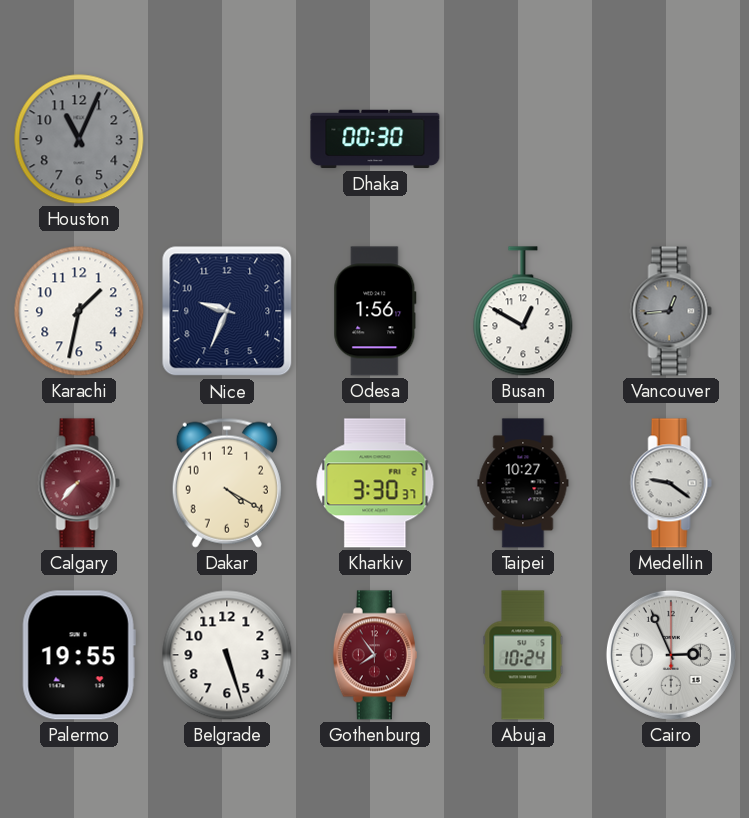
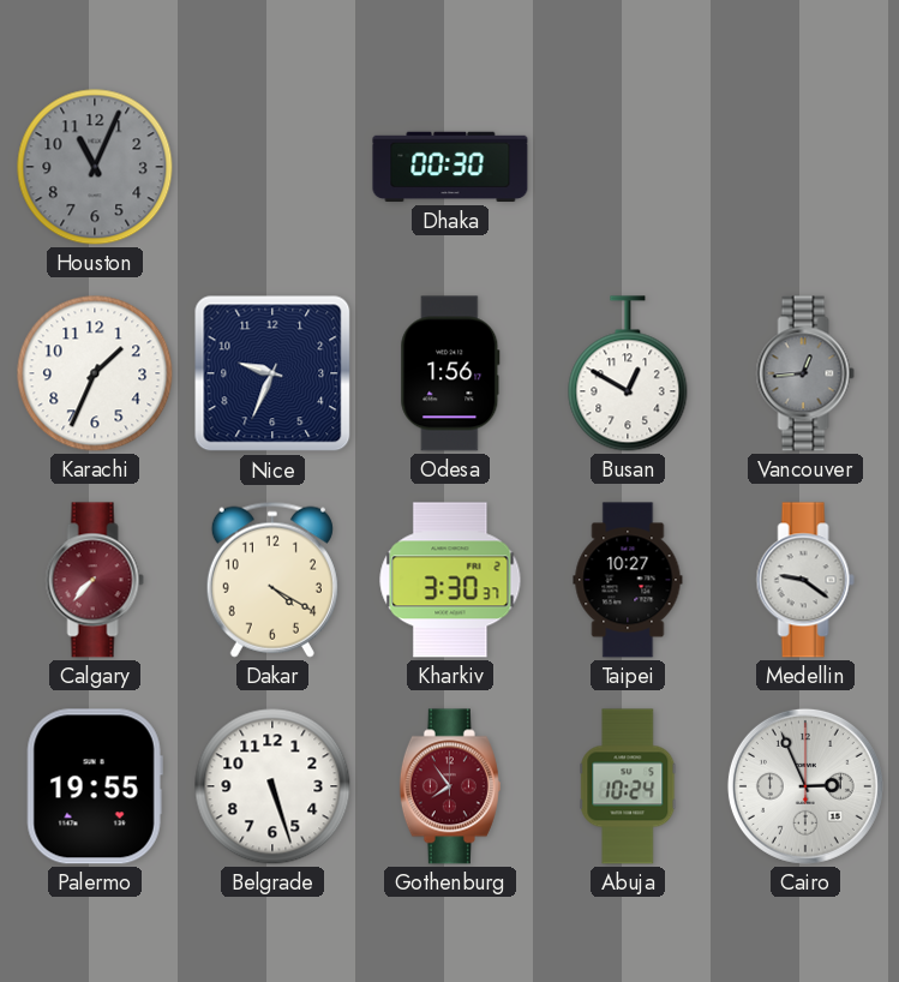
Karachi: 1:32 -> 1:34
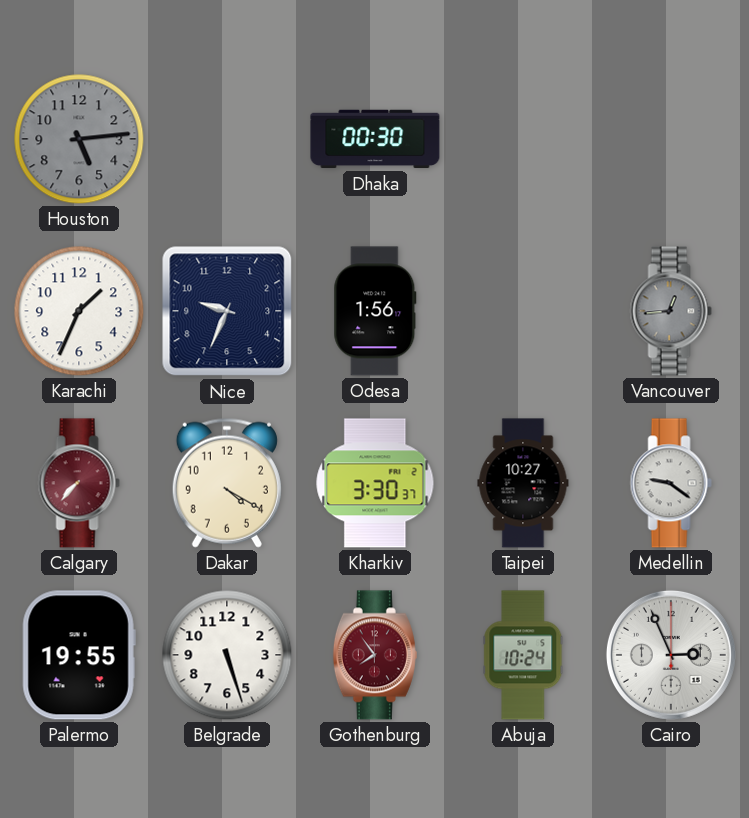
Houston: 11:04 -> 5:14
Busan: 12:50 -> none
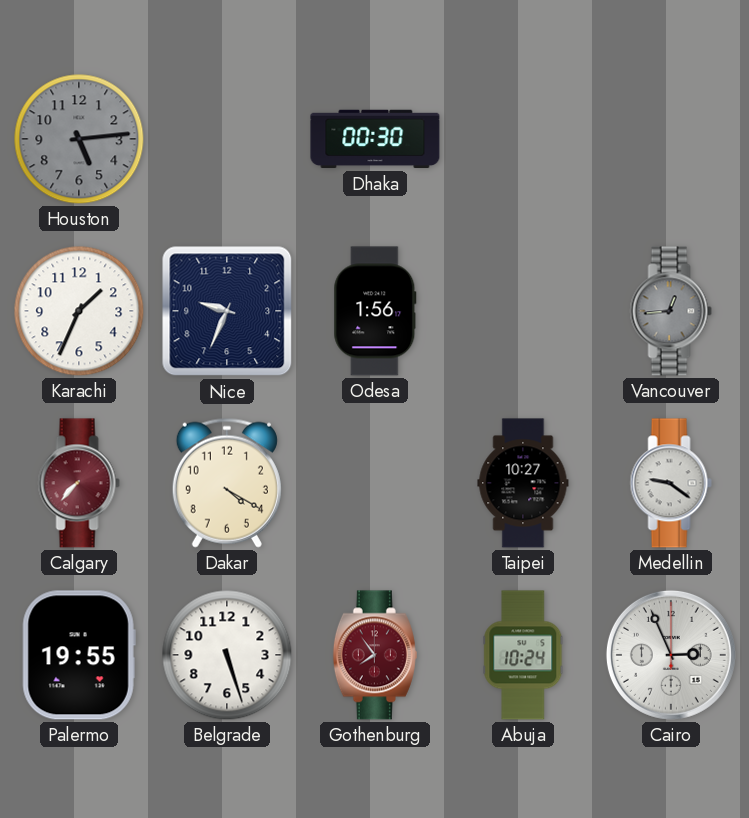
Kharkiv: 3:30 -> none
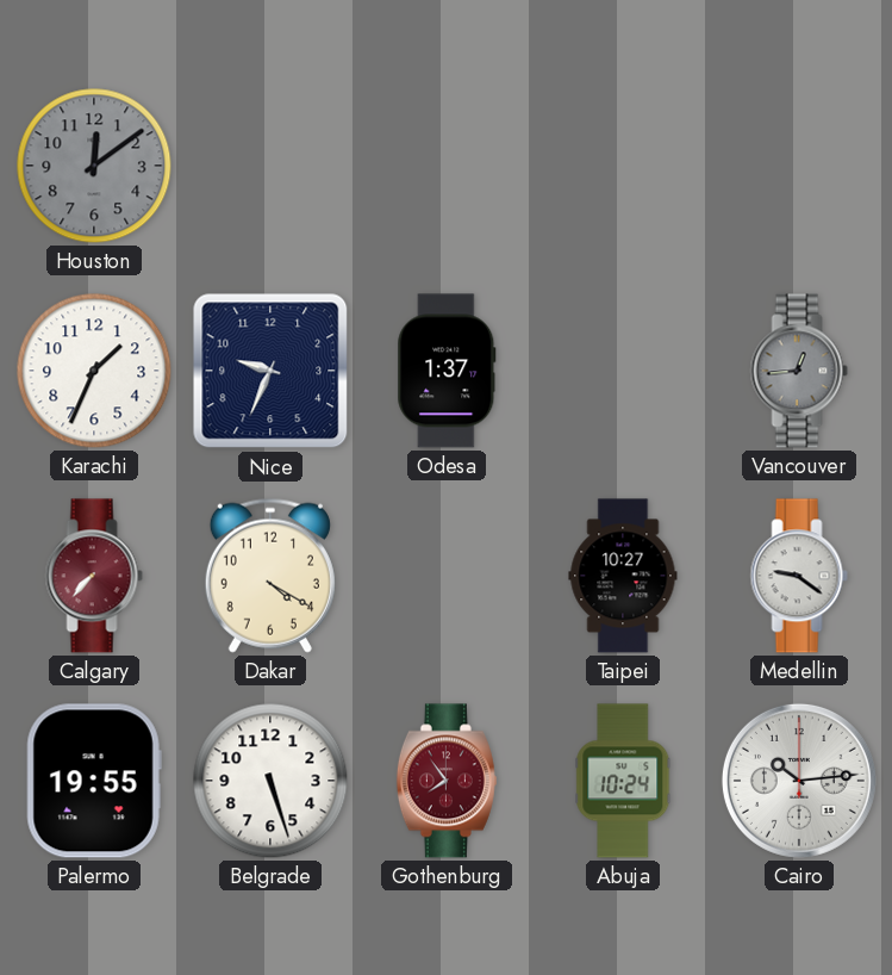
Houston: 5:14 -> 12:09
Dhaka: 00:30 -> none
Odesa: 1:56 -> 1:37
Cairo: 2:56 -> 10:14
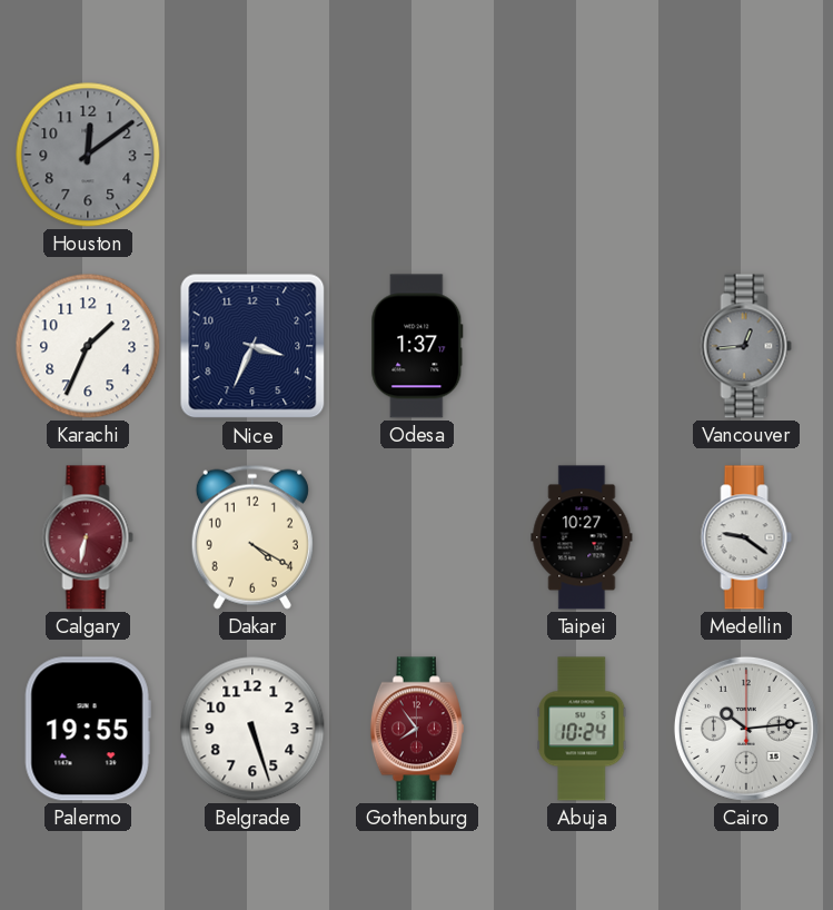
Nice: 9:34 -> 3:34
Calgary: 7:37 -> 6:32
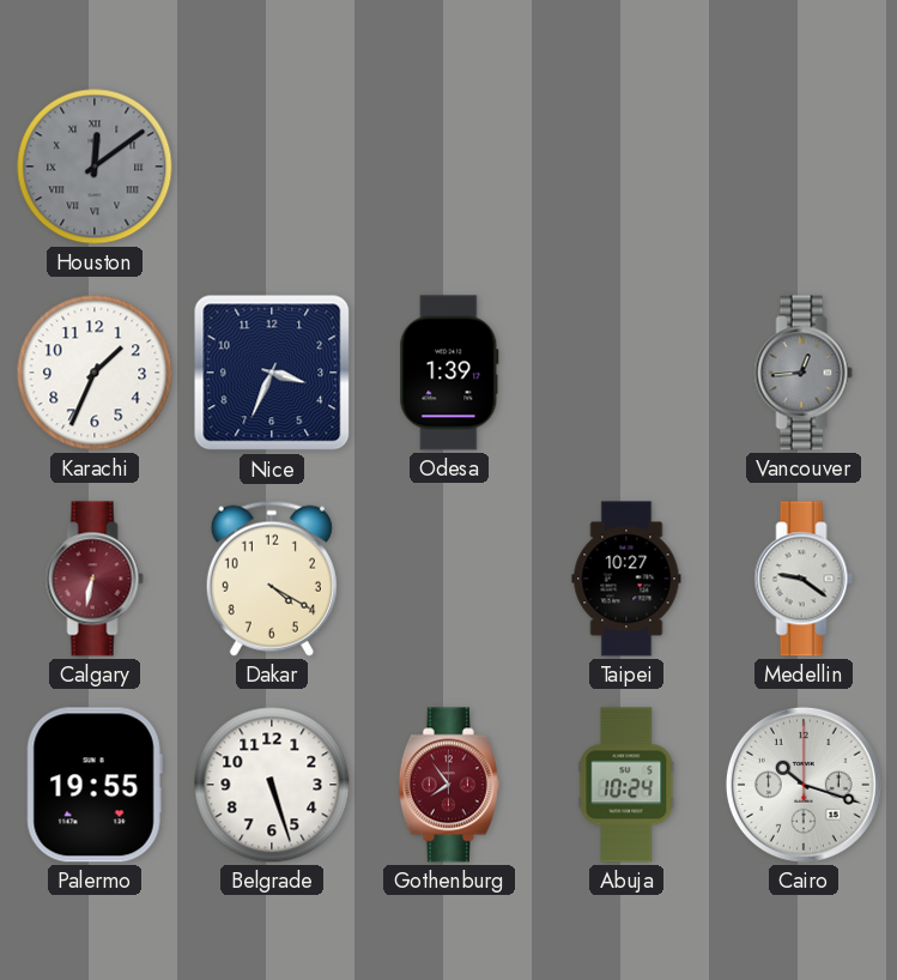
Houston numerals: Arabic -> Roman
Odesa: 1:37 -> 1:39
Cairo: 10:14 -> 10:18
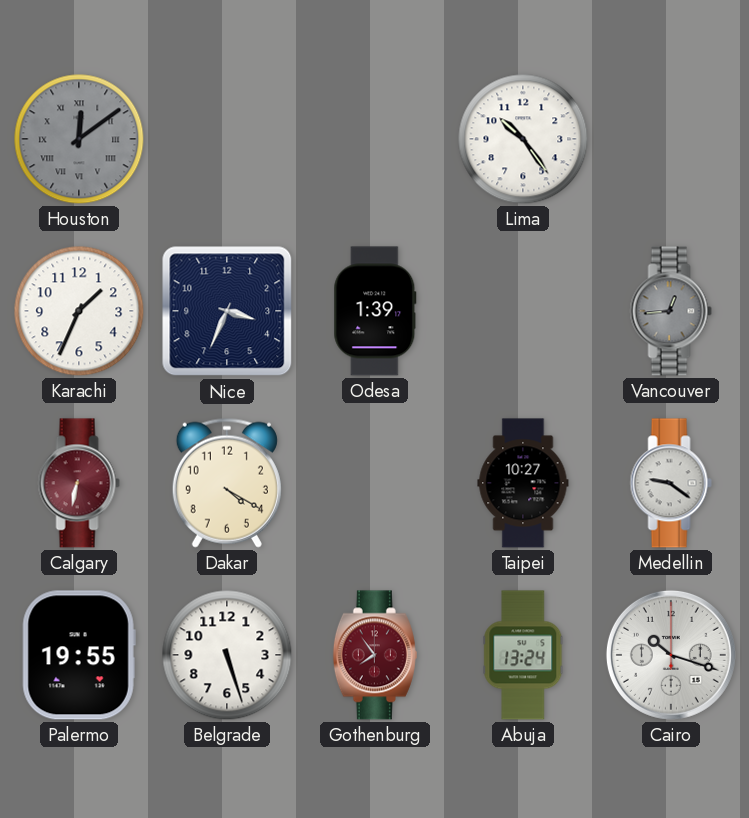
Lima: none -> 10:24
Abuja: 10:24 -> 13:24
